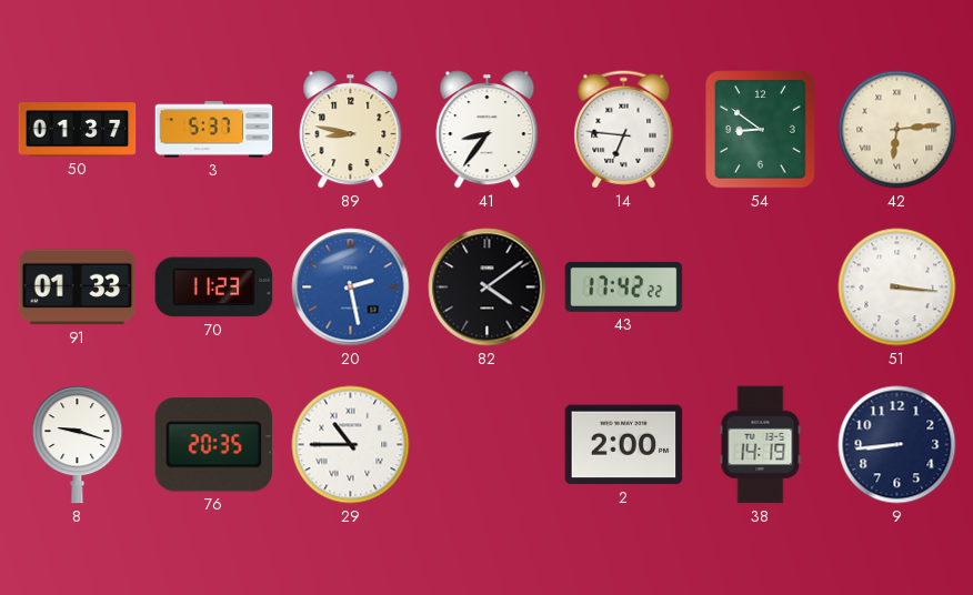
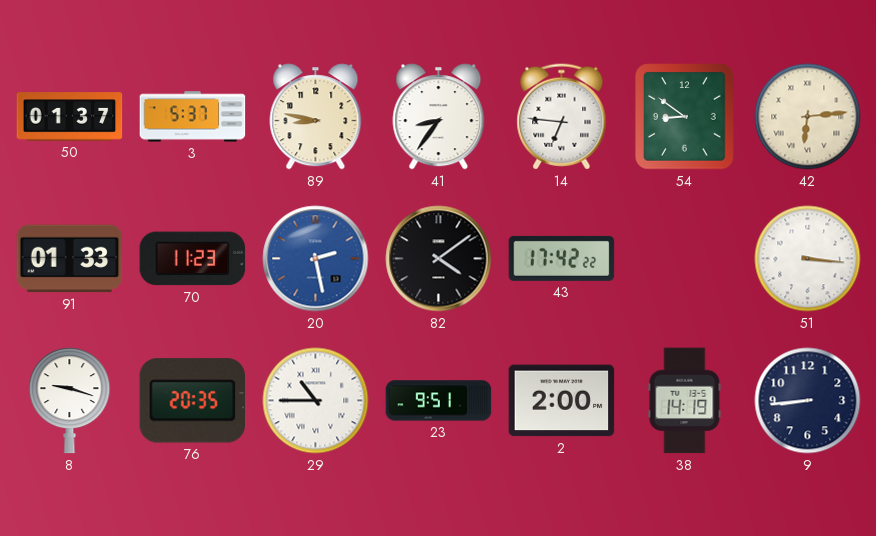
23: none -> 9:51
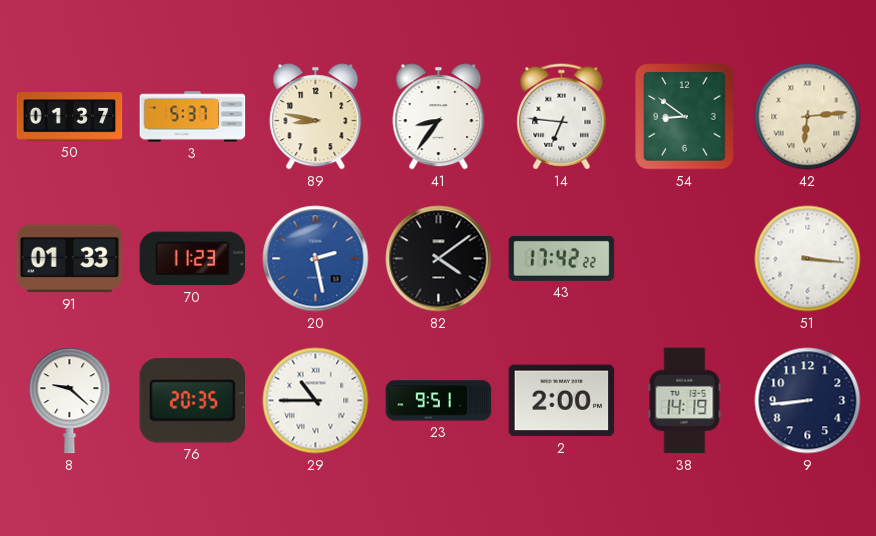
8: 9:18 -> 9:22
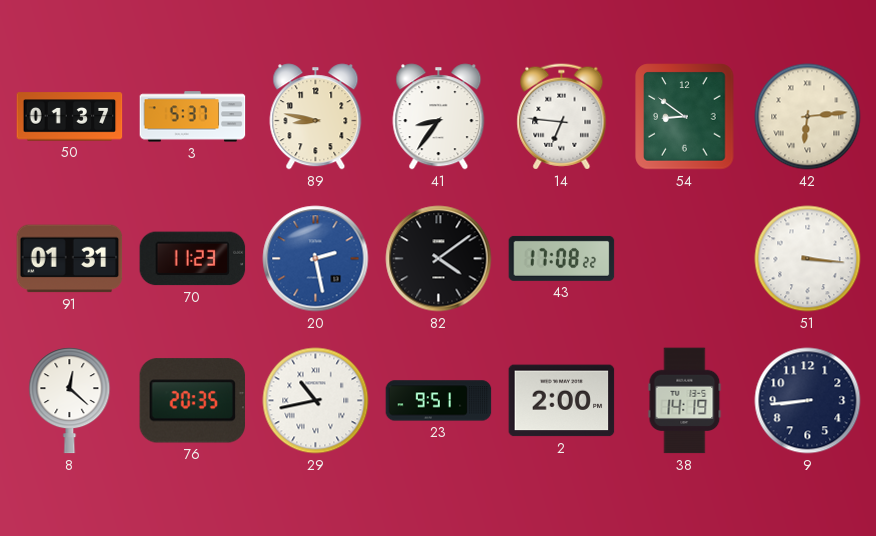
91: 01:33 -> 01:31
43: 17:42 -> 17:08
8: 9:22 -> 12:22
29: 10:45 -> 10:43
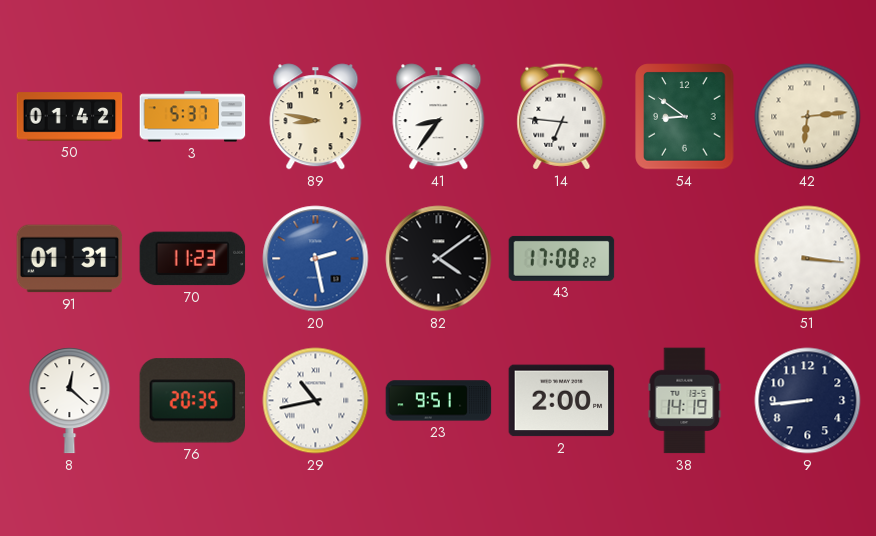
50: 01:37 -> 01:42
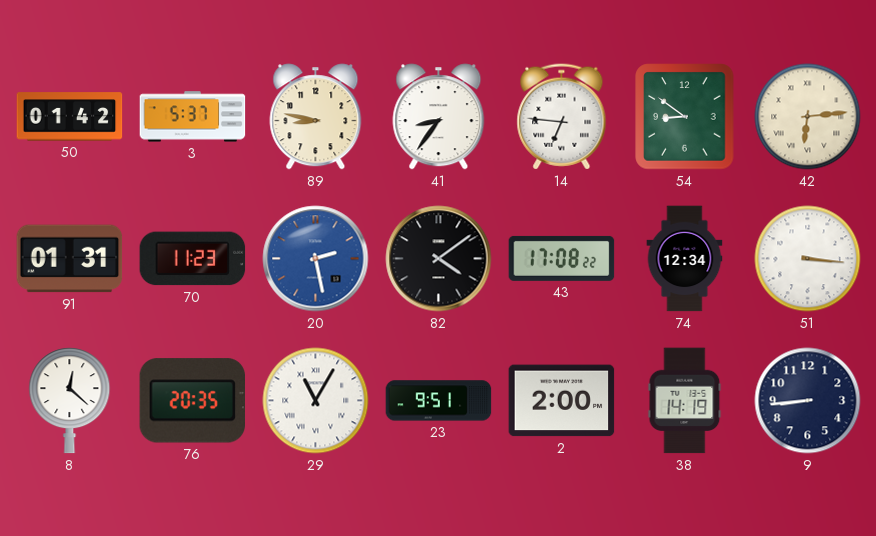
74: none -> 12:34
29: 10:43 -> 11:05
